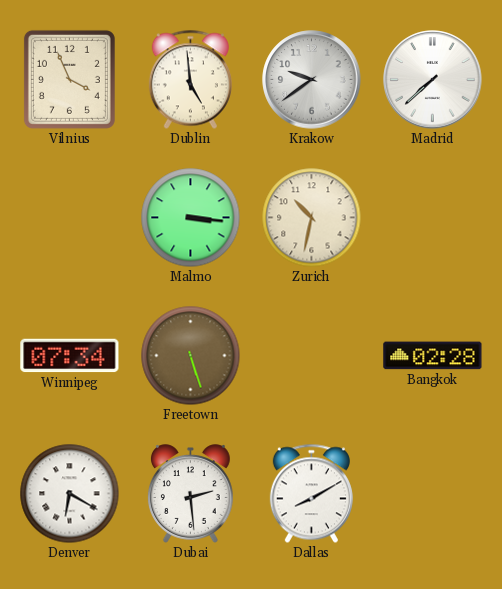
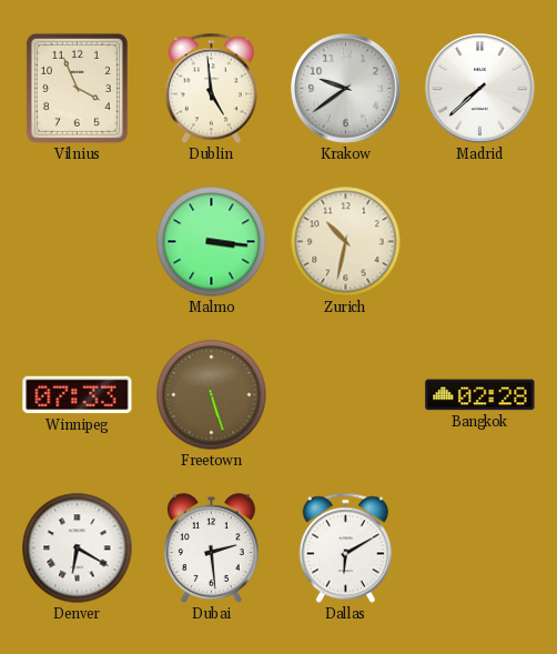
Winnipeg: 07:34 -> 07:33
Dallas: 8:10 -> 6:10
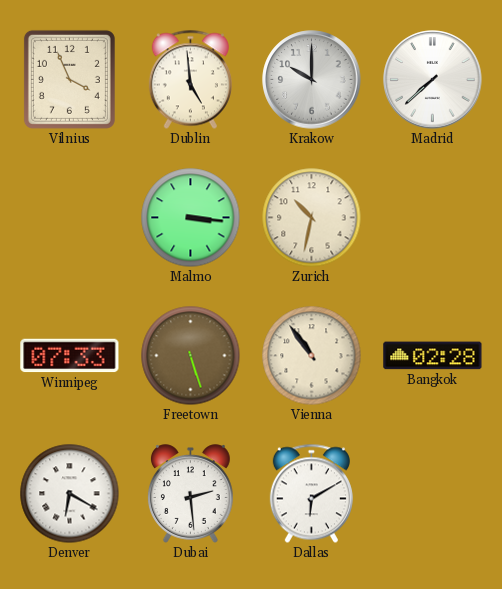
Krakow: 9:39 -> 10:00
Vienna: none -> 10:54
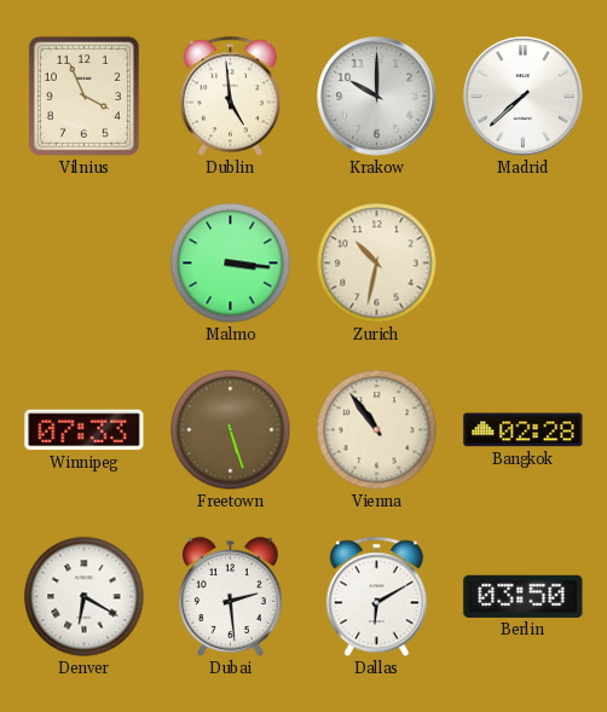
Berlin: none -> 03:50
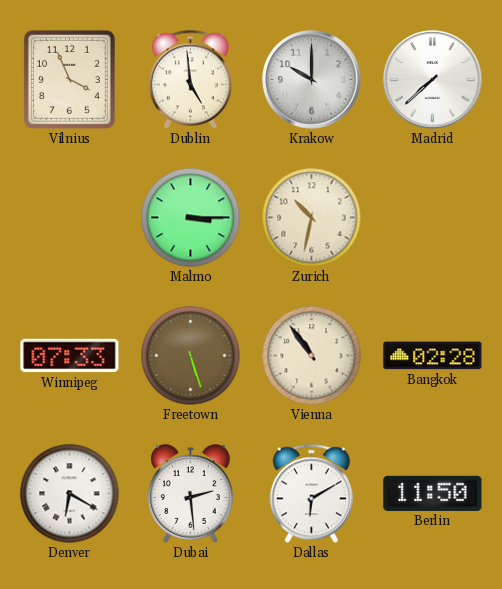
Malmo: 3:16 -> 3:15
Berlin: 03:50 -> 11:50
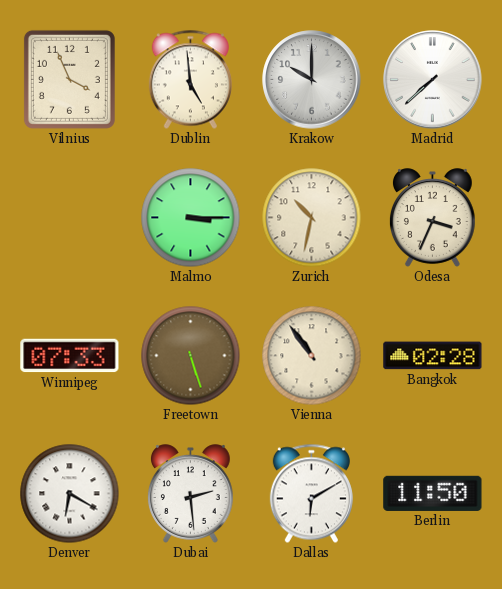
Odesa: none -> 3:34
